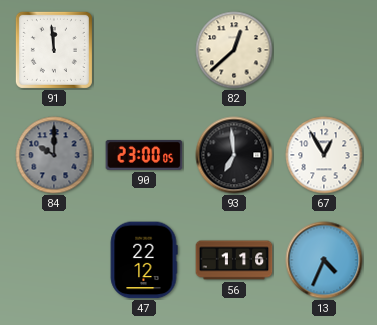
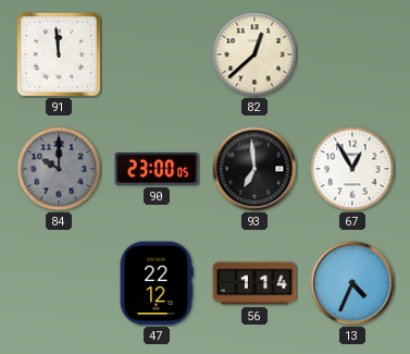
56: 1:16 -> 1:14
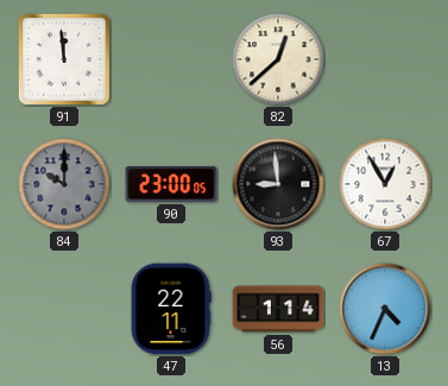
93: 6:59 -> 8:59
47: 22:12 -> 22:11
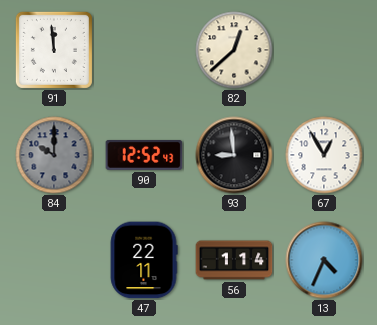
90: 23:00 -> 12:52
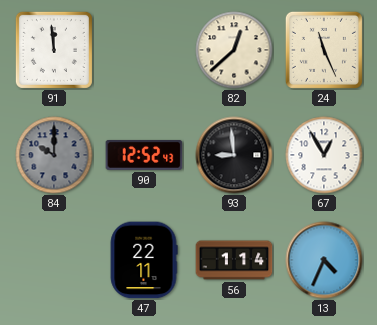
24: none -> 11:26
